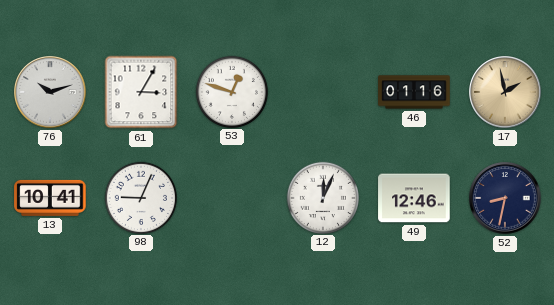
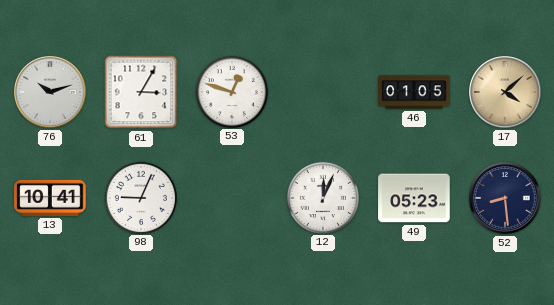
46: 01:16 -> 01:05
17: 1:58 -> 4:08
49: 12:46 -> 05:23
52: 8:32 -> 8:29
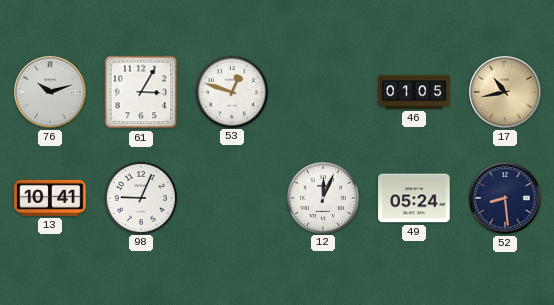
17: 4:08 -> 10:43
49: 05:23 -> 05:24
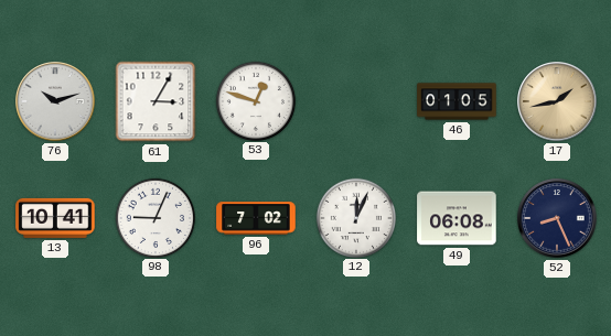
17: 10:43 -> 1:43
96: none -> 7:02
49: 05:24 -> 06:08
52: 8:29 -> 8:26
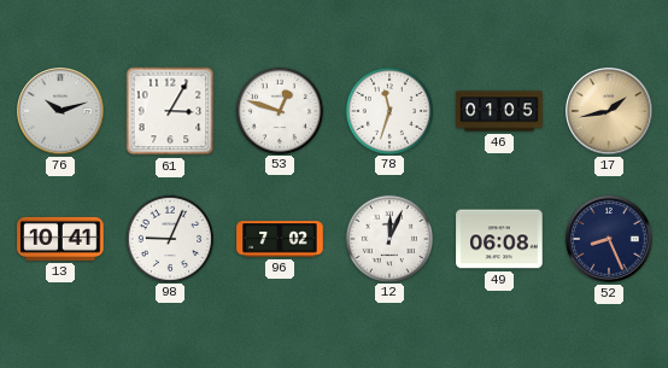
78: none -> 11:33
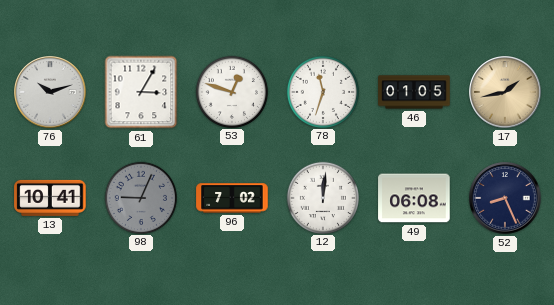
98 dial: white -> grey
12: 12:04 -> 12:01
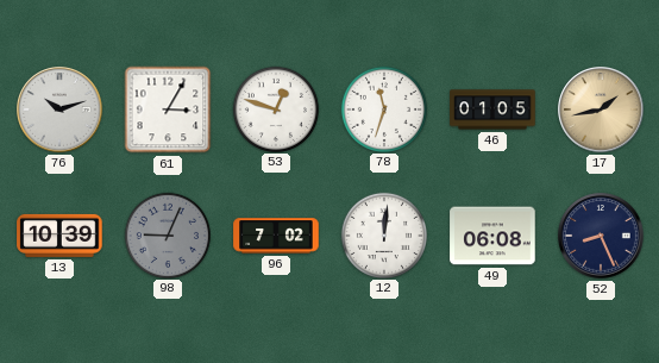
13: 10:41 -> 10:39
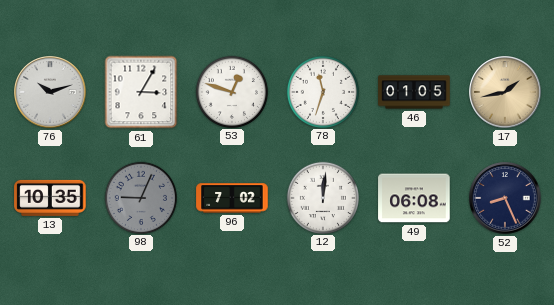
13: 10:39 -> 10:35
